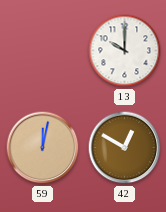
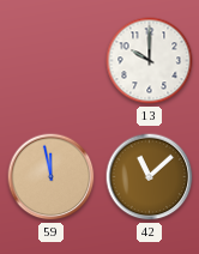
59: 12:02 -> 11:58
42: 12:50 -> 11:08
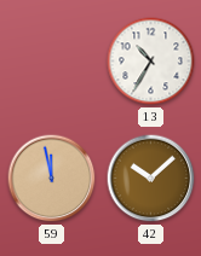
13: 10:00 -> 10:35
42: 11:08 -> 10:08
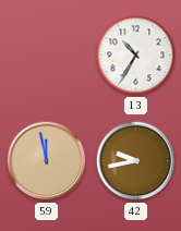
42: 10:08 -> 9:43
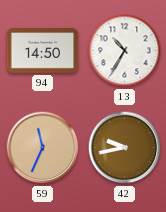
94: none -> 14:50
59: 11:58 -> 11:34
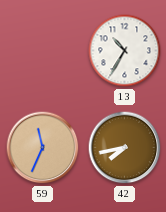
94: 14:50 -> none
42: 9:43 -> 7:43
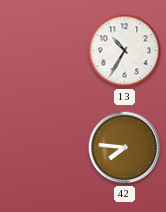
59: 11:34 -> none
42: 7:43 -> 7:46
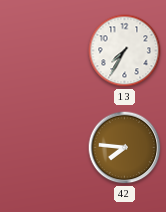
13: 10:35 -> 7:35
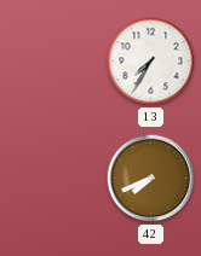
42: 7:46 -> 7:41
